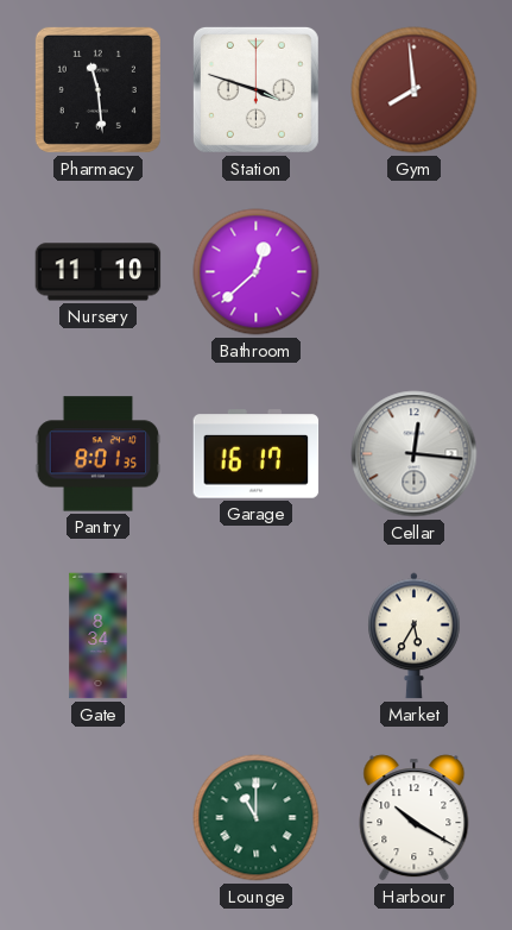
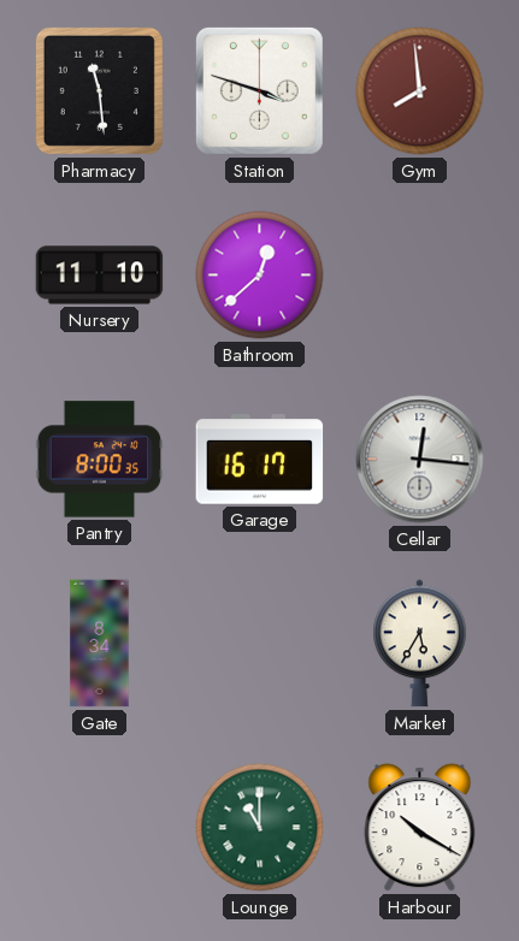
Pantry: 8:01 -> 8:00
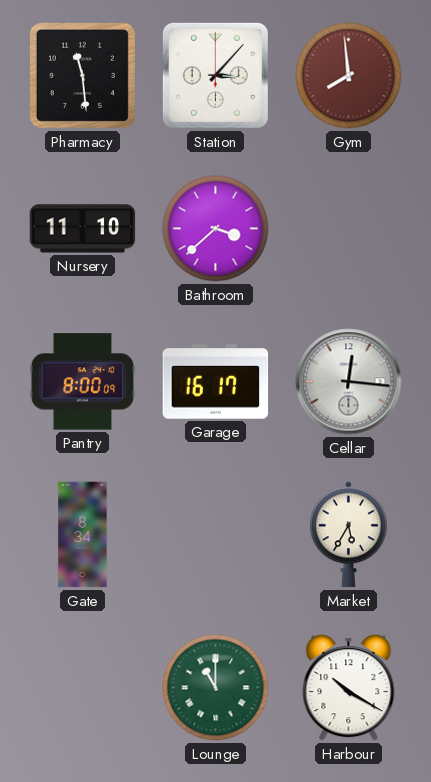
Station: 3:48 -> 3:07
Bathroom: 12:38 -> 3:38
Pantry: 8:00:35 -> 8:00:09
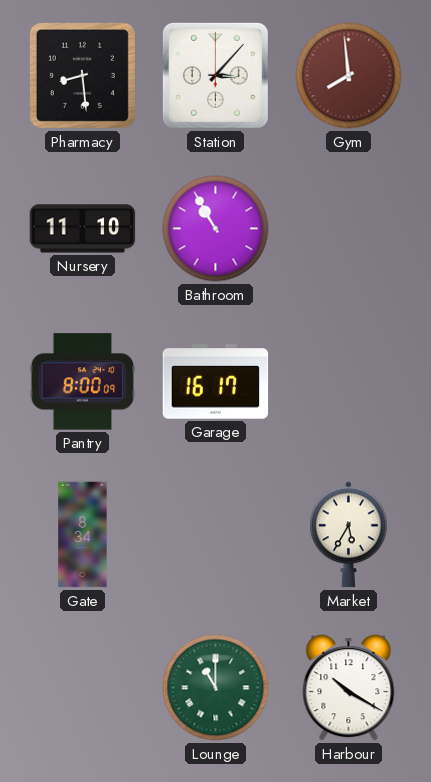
Pharmacy: 11:29 -> 8:29
Bathroom: 3:38 -> 10:55
Cellar: 12:16 -> none
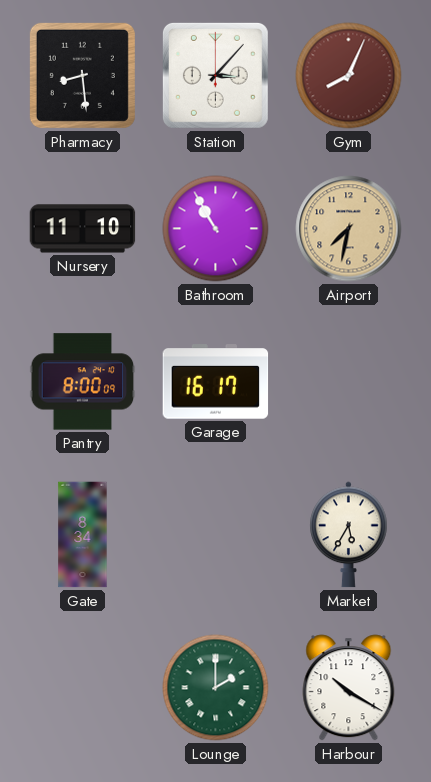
Gym: 7:59 -> 8:04
Airport: none -> 7:32
Lounge: 11:00 -> 2:00
